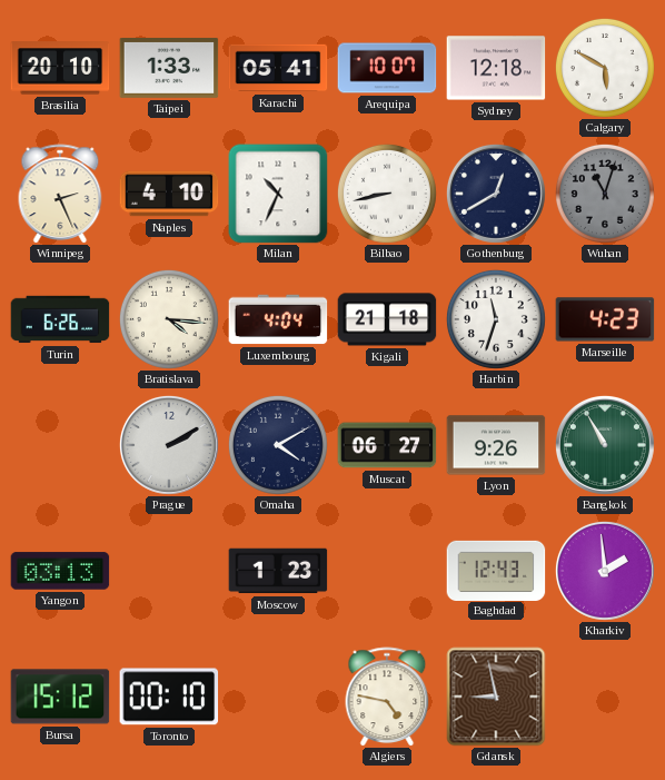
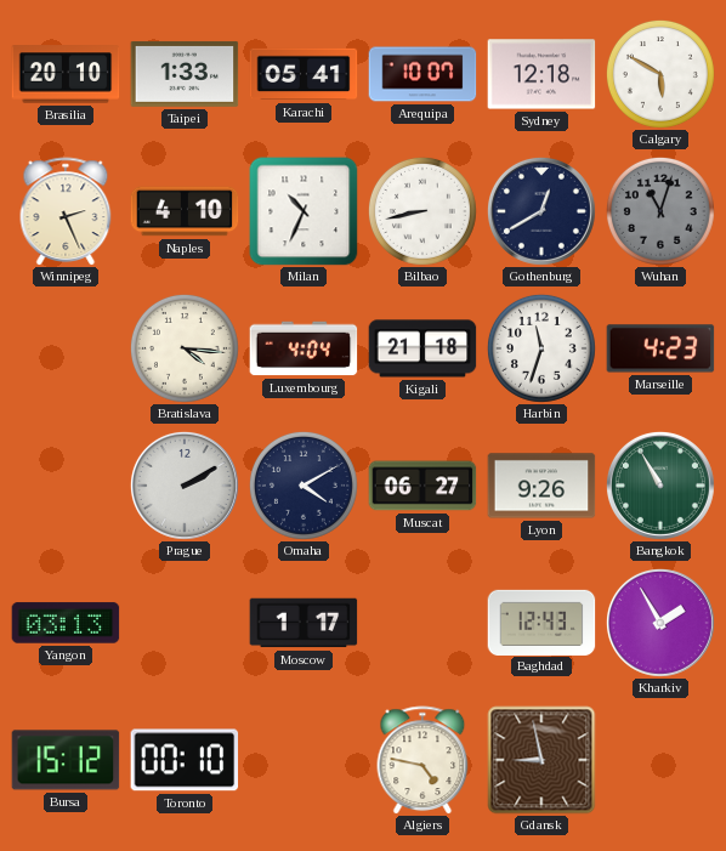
Turin: 6:26 -> none
Moscow: 1:23 -> 1:17
Kharkiv: 1:59 -> 1:55
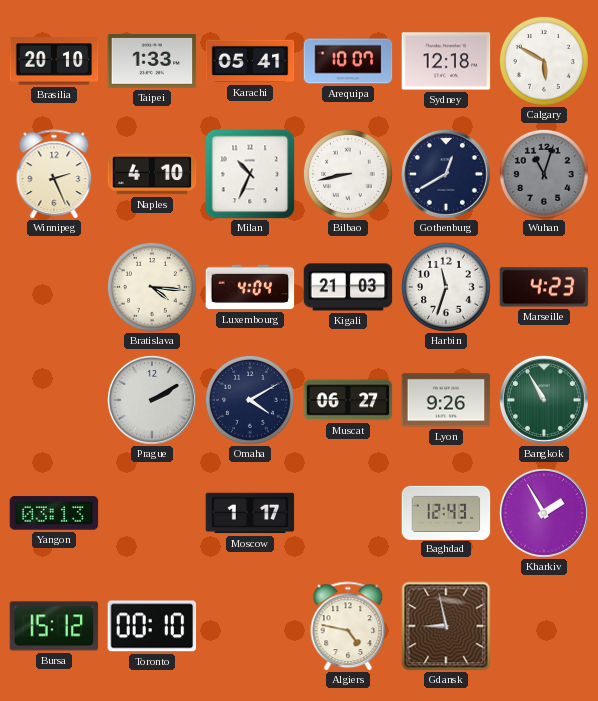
Kigali: 21:18 -> 21:03
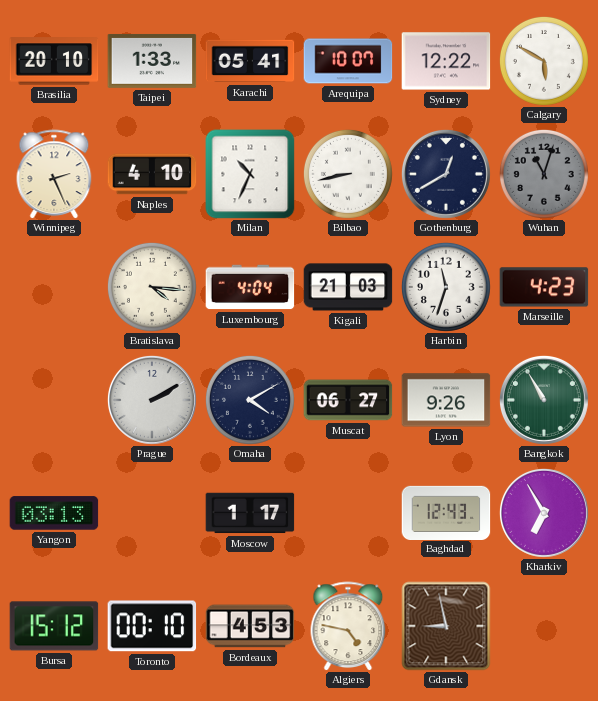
Sydney: 12:18 -> 12:22
Kharkiv: 1:55 -> 6:55
Bordeaux: none -> 4:53
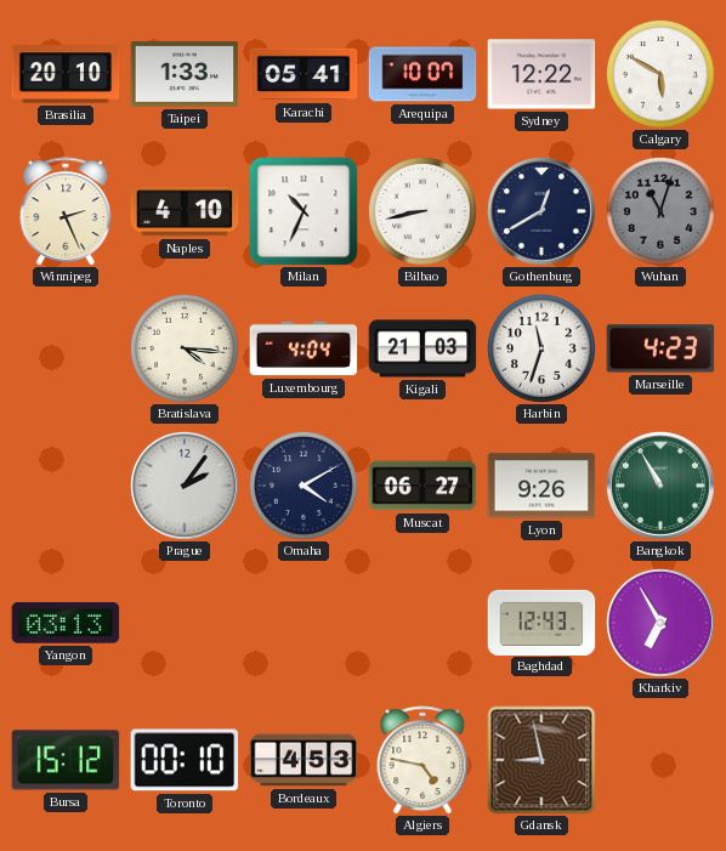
Prague: 2:10 -> 2:06
Moscow: 1:17 -> none
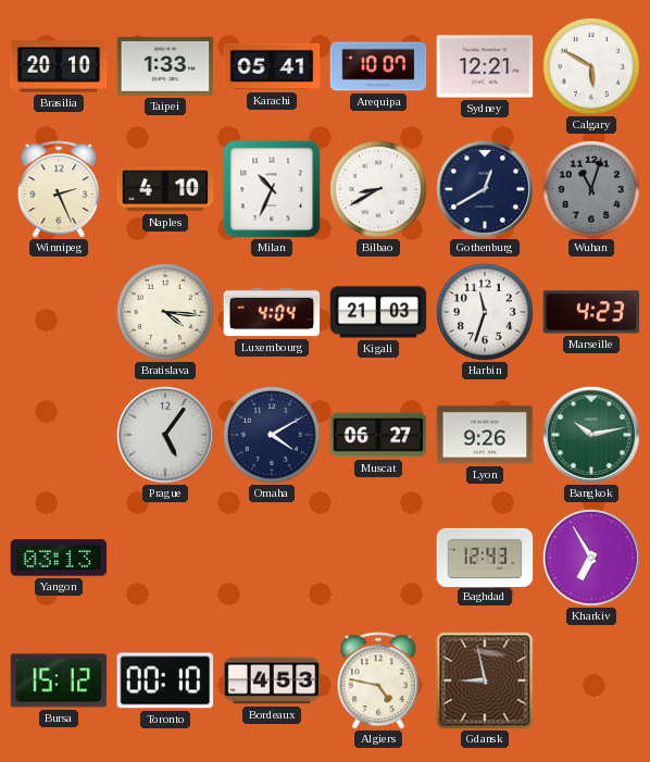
Sydney: 12:22 -> 12:21
Bilbao: 8:43 -> 8:40
Prague: 2:06 -> 5:06
Bangkok: 10:55 -> 10:13
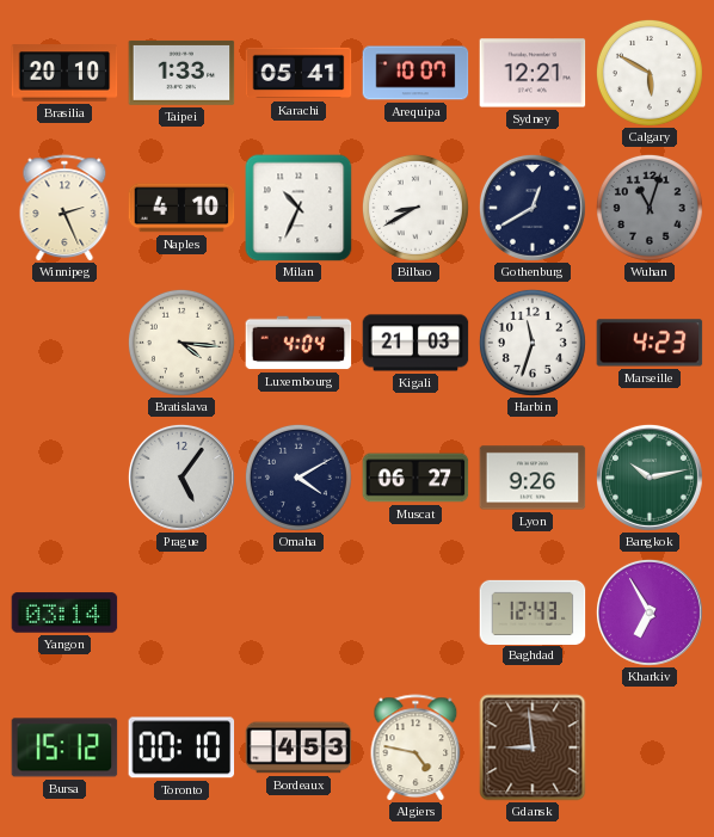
Yangon: 03:13 -> 03:14
Gdansk: 8:58 -> 8:59
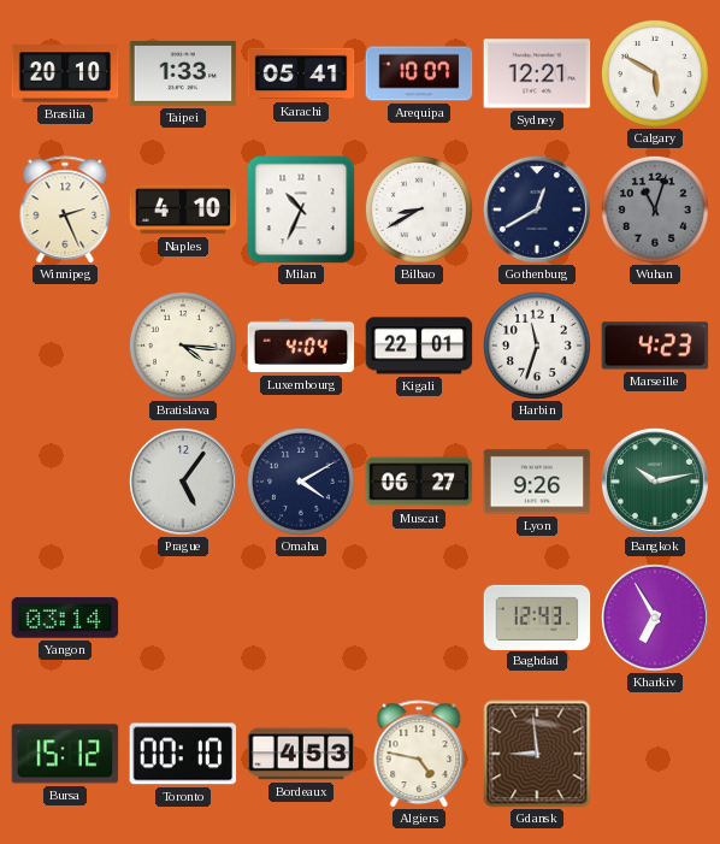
Kigali: 21:03 -> 22:01
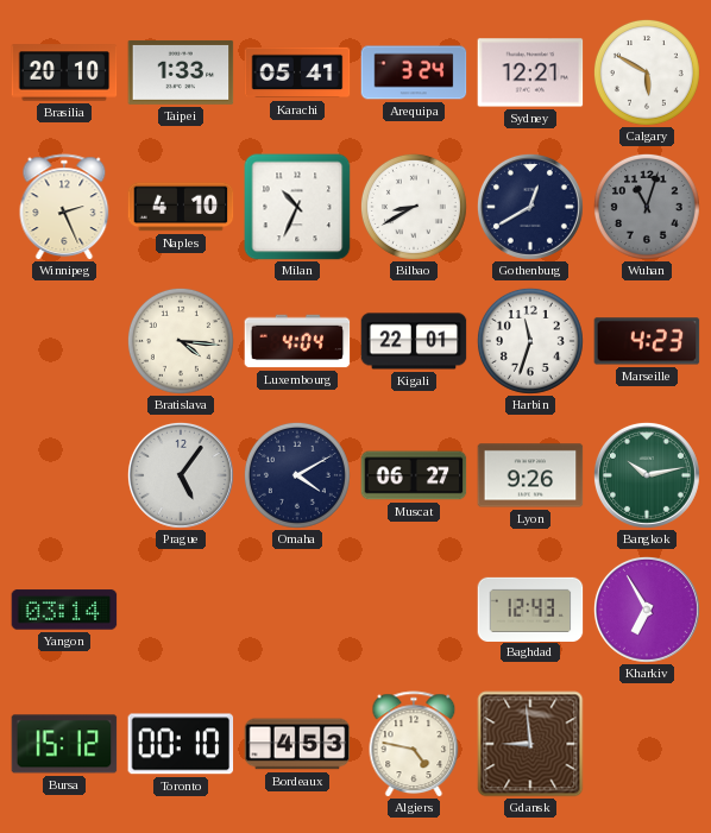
Arequipa: 10:07 -> 3:24
